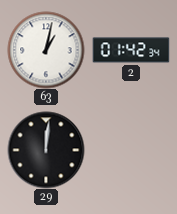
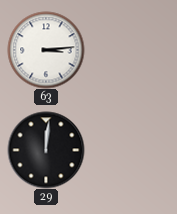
63: 1:02 -> 3:14
2: 01:42 -> none
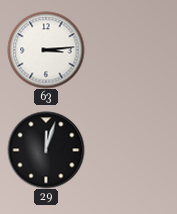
29: 12:01 -> 12:03
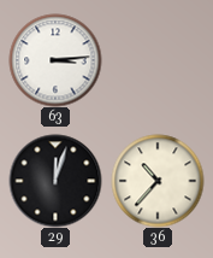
36: none -> 10:37
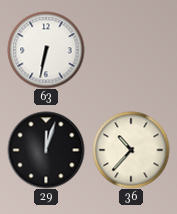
63: 3:14 -> 6:32
